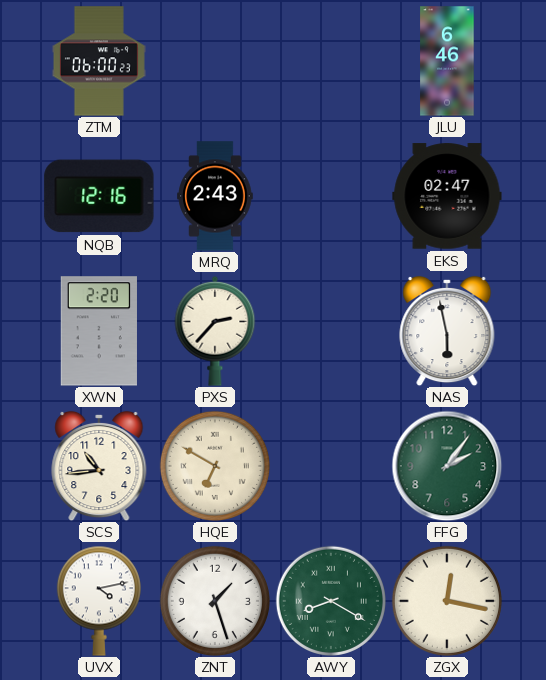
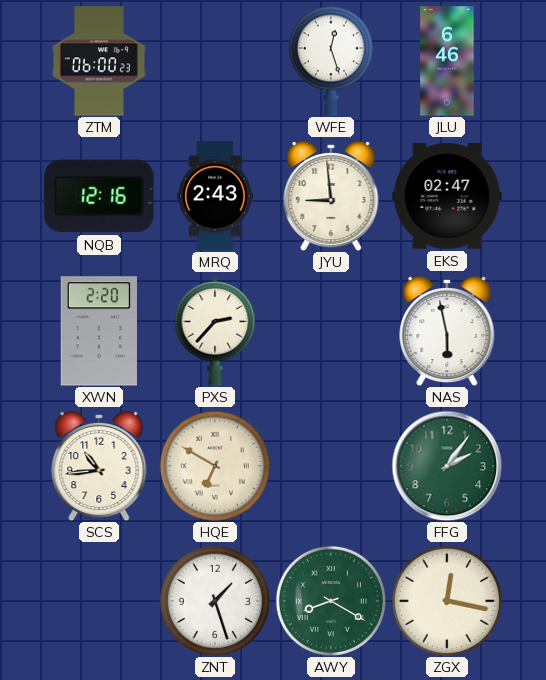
WFE: none -> 12:27
JYU: none -> 8:59
UVX: 4:13 -> none
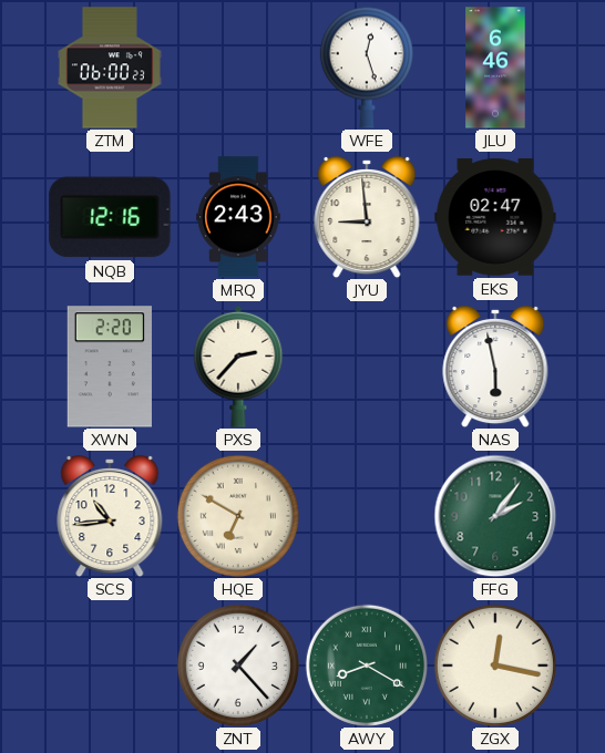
ZNT: 1:27 -> 1:23
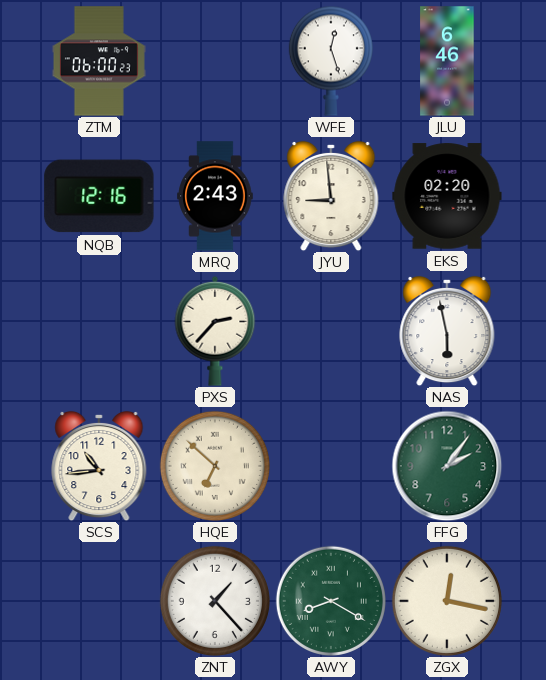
EKS: 02:47 -> 02:20
XWN: 2:20 -> none
HQE: 6:50 -> 6:52
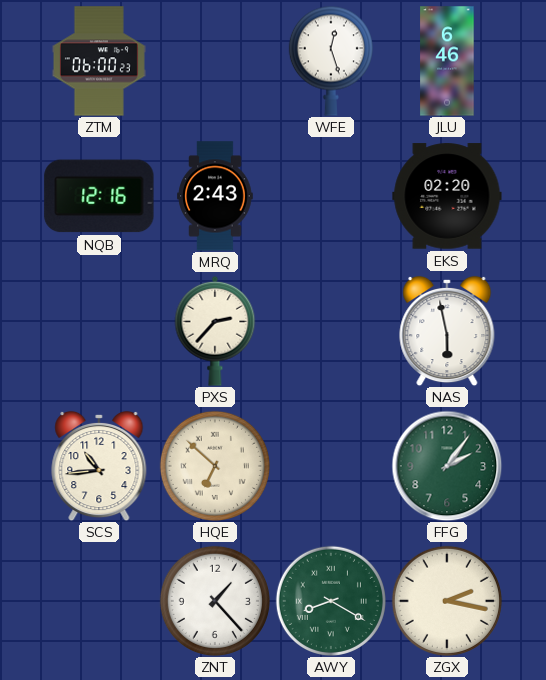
JYU: 8:59 -> none
ZGX: 12:17 -> 2:17
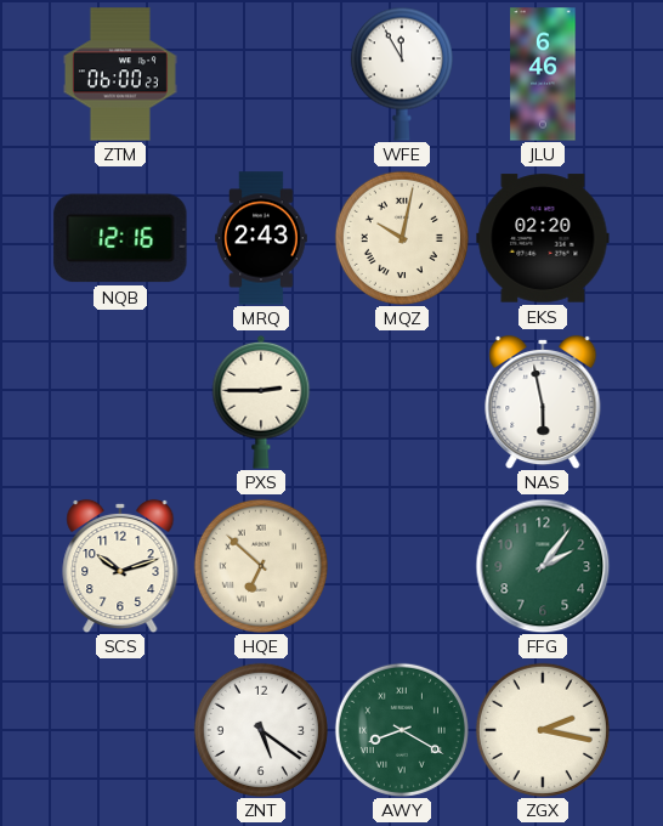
WFE: 12:27 -> 11:55
MQZ: none -> 10:02
PXS: 2:37 -> 2:45
SCS: 10:44 -> 10:12
ZNT: 1:23 -> 5:21
